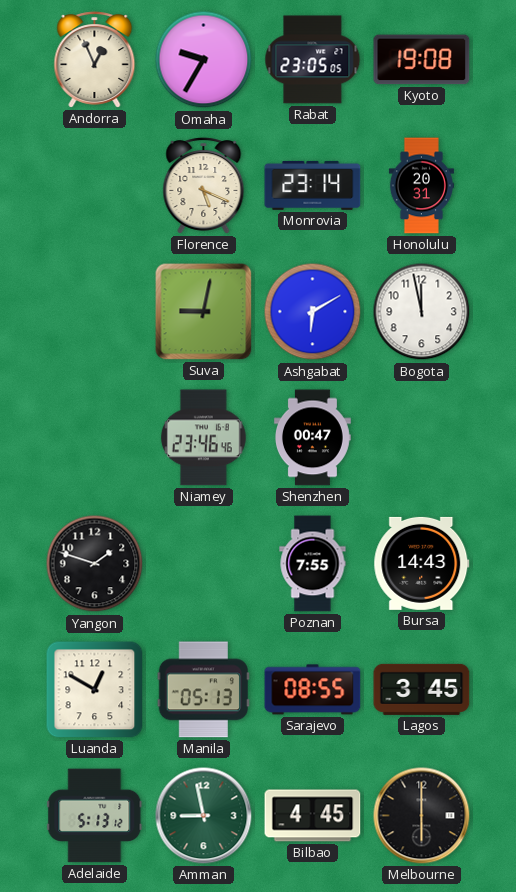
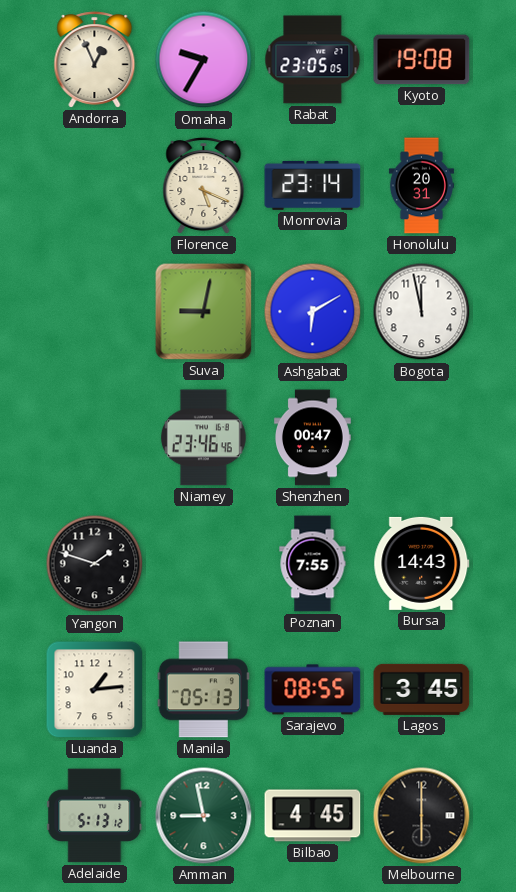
Luanda: 12:50 -> 1:14
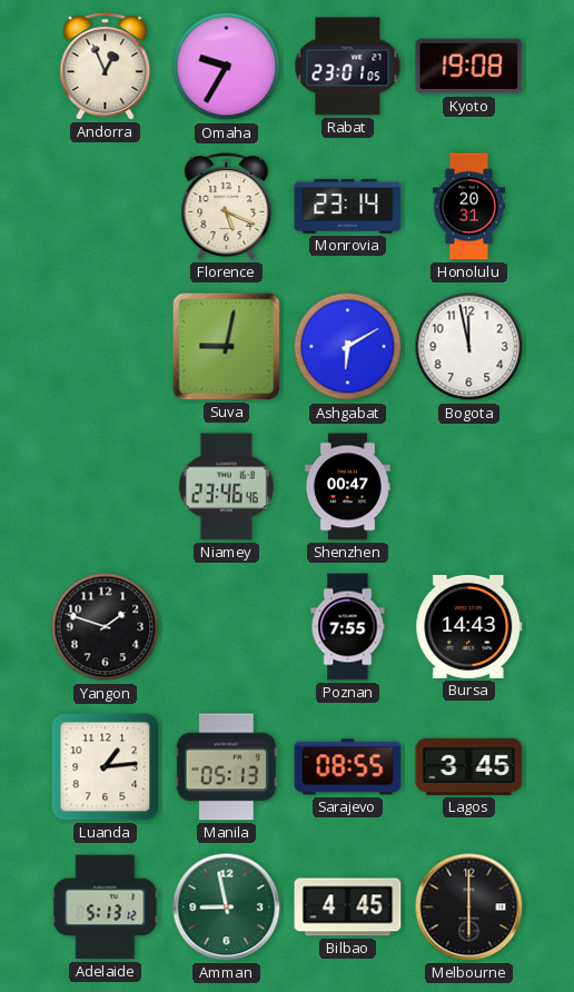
Rabat: 23:05 -> 23:01
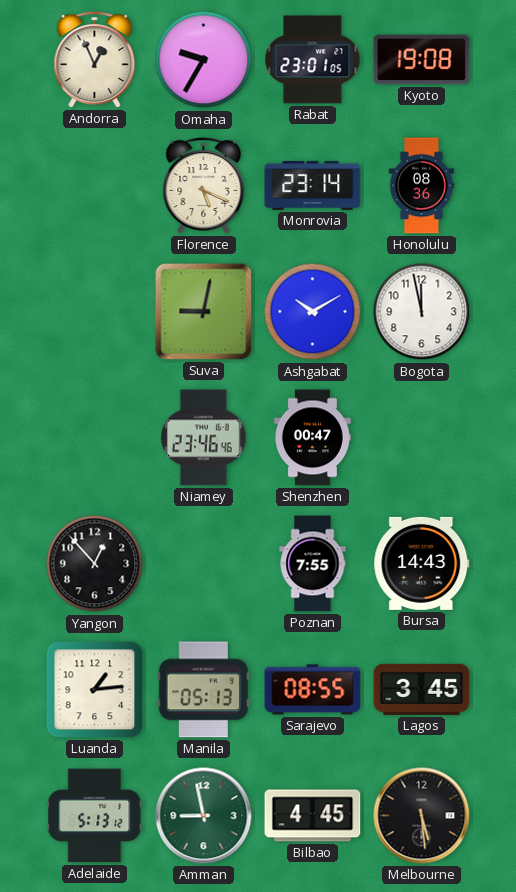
Honolulu: 20:31 -> 08:36
Ashgabat: 6:10 -> 10:10
Yangon: 1:48 -> 12:53
Melbourne: 6:00 -> 5:29
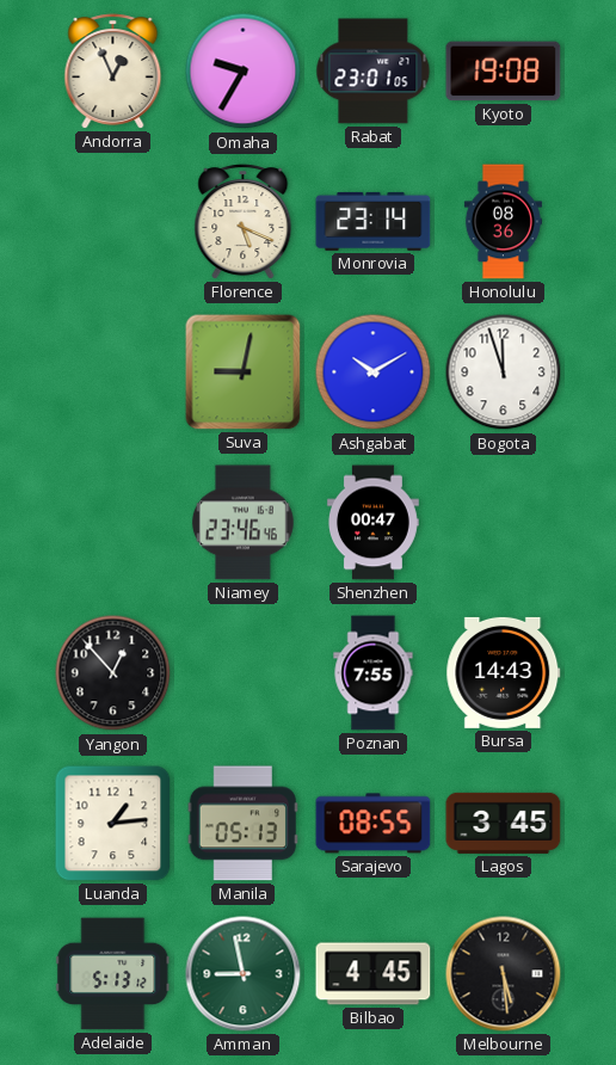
Bogota: 11:58 -> 11:57
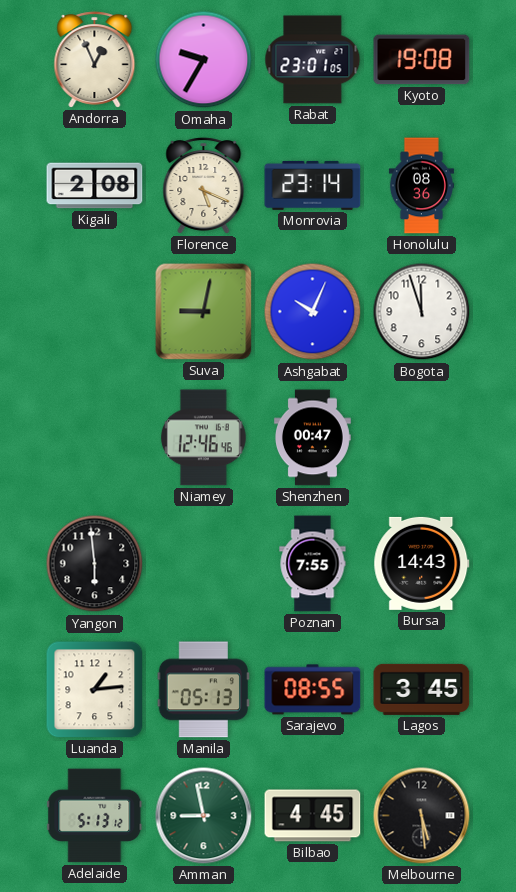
Kigali: none -> 2:08
Ashgabat: 10:10 -> 10:04
Niamey: 23:46 -> 12:46
Yangon: 12:53 -> 5:59
